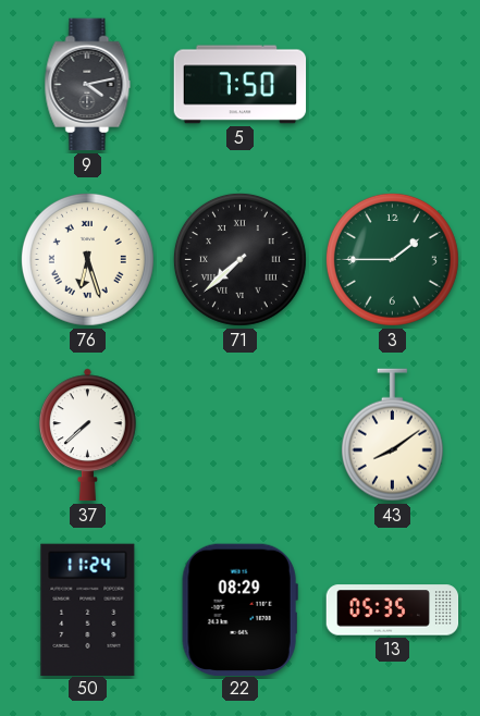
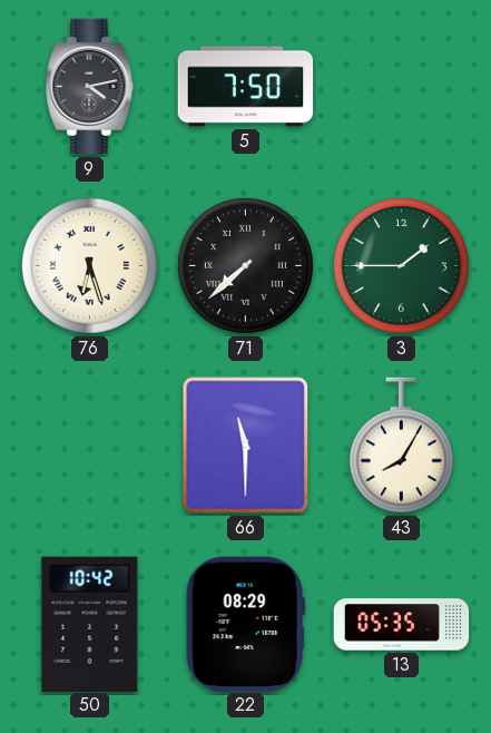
37: 7:38 -> none
66: none -> 11:30
43: 8:09 -> 8:05
50: 11:24 -> 10:42
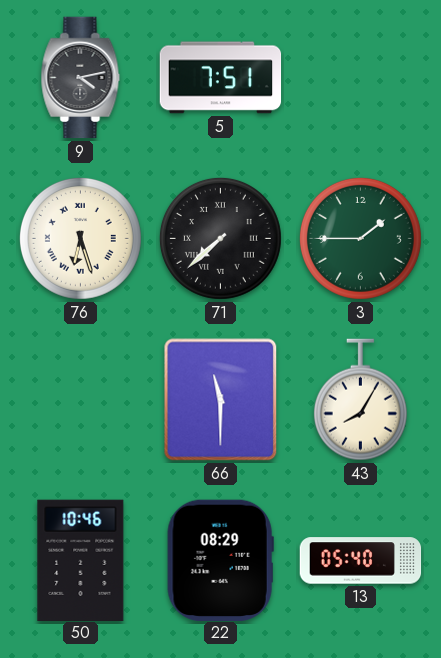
5: 7:50 -> 7:51
50: 10:42 -> 10:46
13: 05:35 -> 05:40
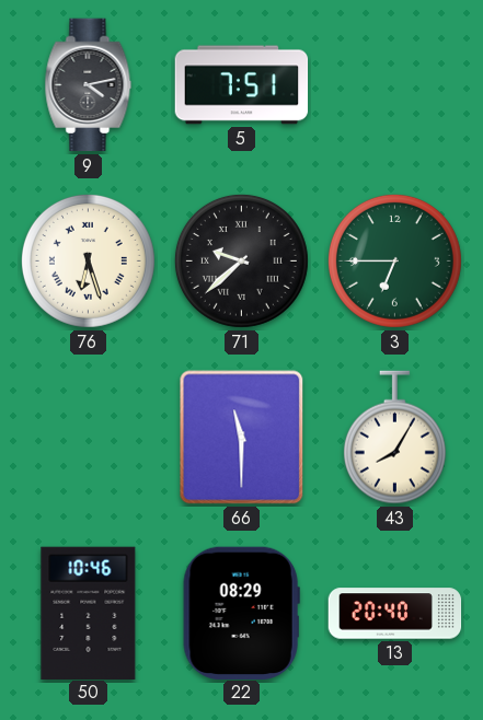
71: 7:38 -> 9:38
3: 1:45 -> 6:45
13: 05:40 -> 20:40
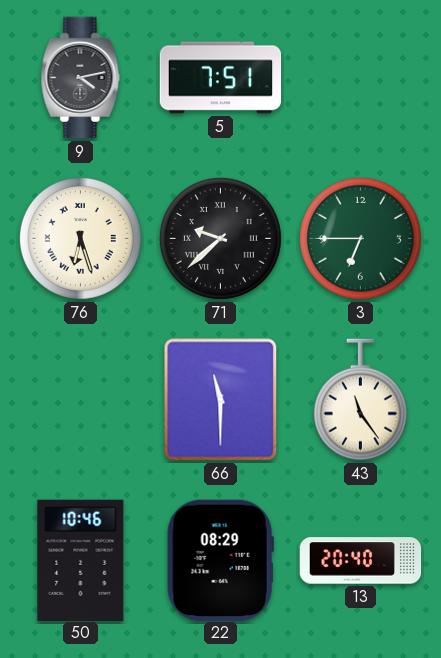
43: 8:05 -> 11:24
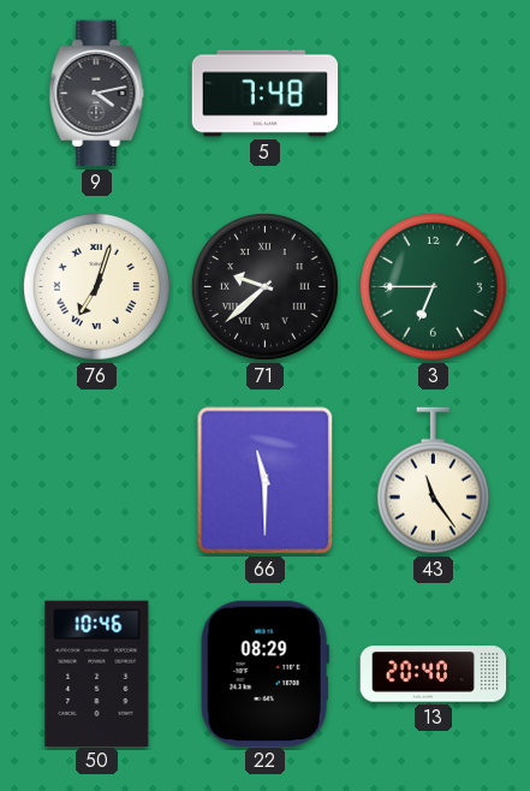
5: 7:51 -> 7:48
76: 6:27 -> 7:03
